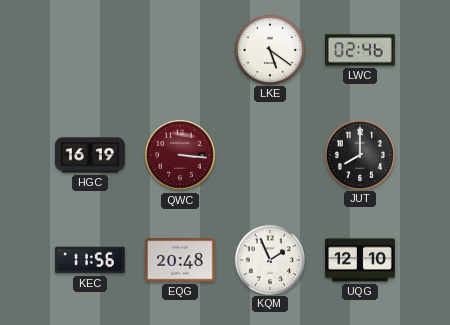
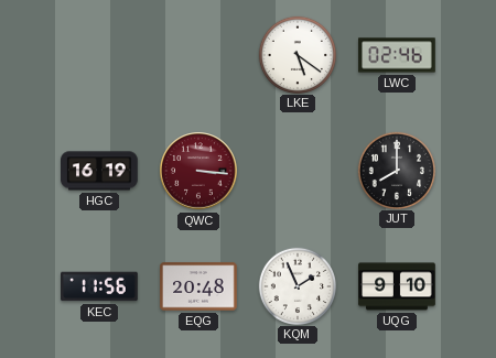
UQG: 12:10 -> 9:10
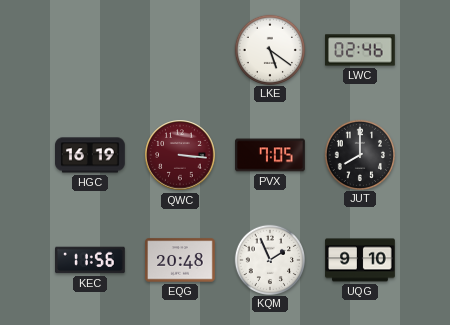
PVX: none -> 7:05
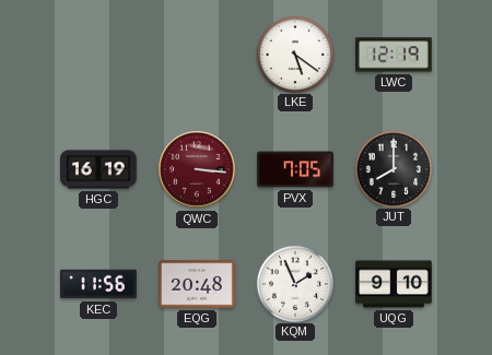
LWC: 02:46 -> 12:19
